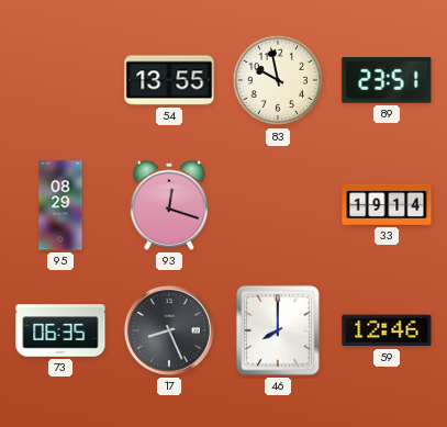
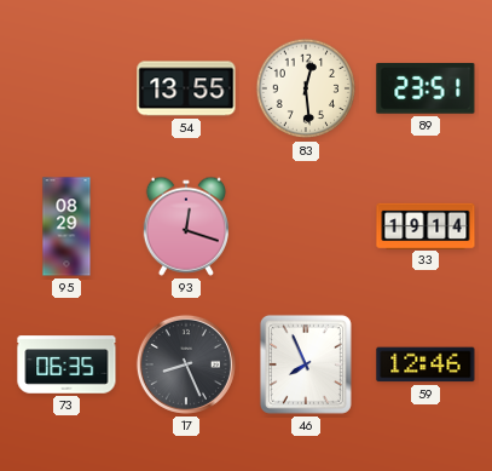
83: 9:58 -> 12:29
46: 8:00 -> 7:56
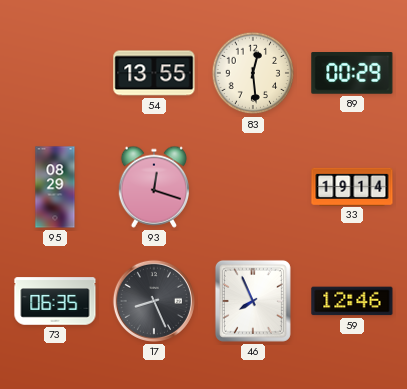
89: 23:51 -> 00:29
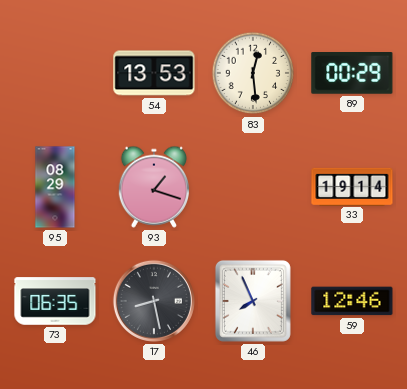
54: 13:55 -> 13:53
93: 12:18 -> 1:18
17: 8:26 -> 8:28
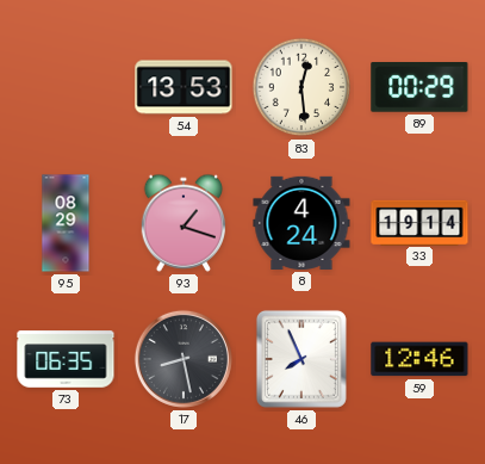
8: none -> 4:24
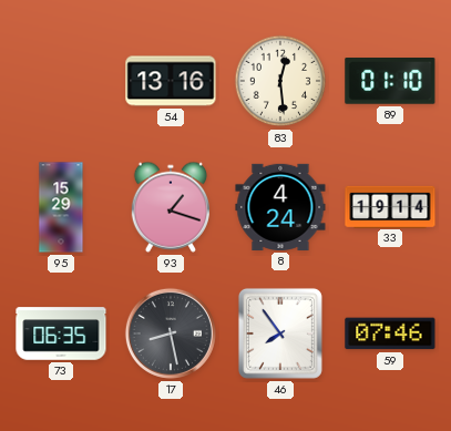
54: 13:53 -> 13:16
89: 00:29 -> 01:10
95: 08:29 -> 15:29
46: 7:56 -> 7:54
59: 12:46 -> 07:46
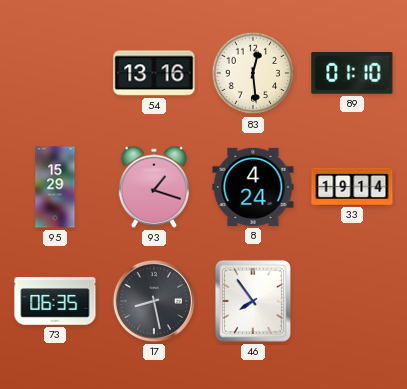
59: 07:46 -> none
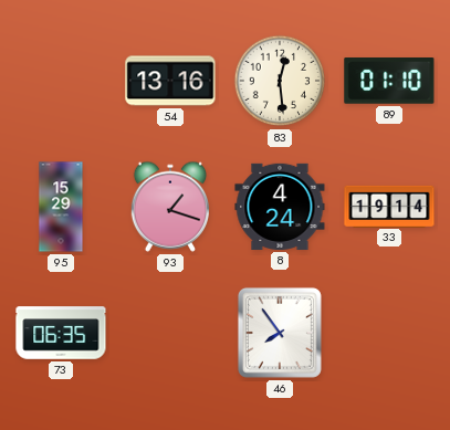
17: 8:28 -> none
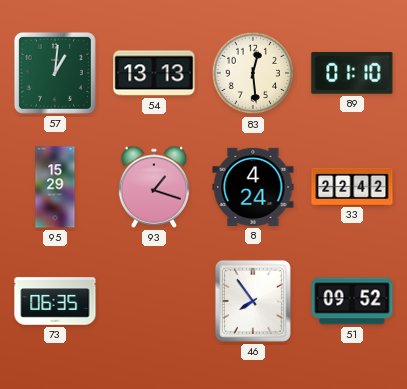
57: none -> 1:01
54: 13:16 -> 13:13
33: 19:14 -> 22:42
51: none -> 09:52
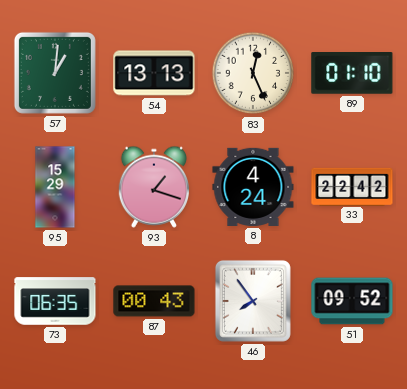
83: 12:29 -> 12:26
87: none -> 00:43
